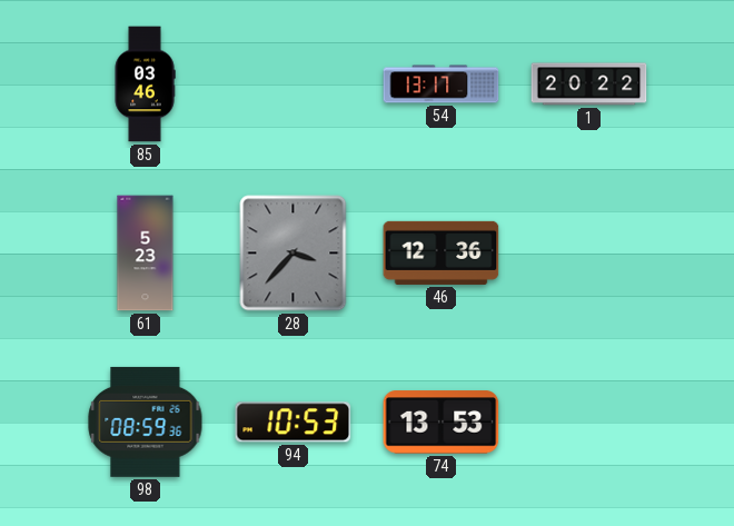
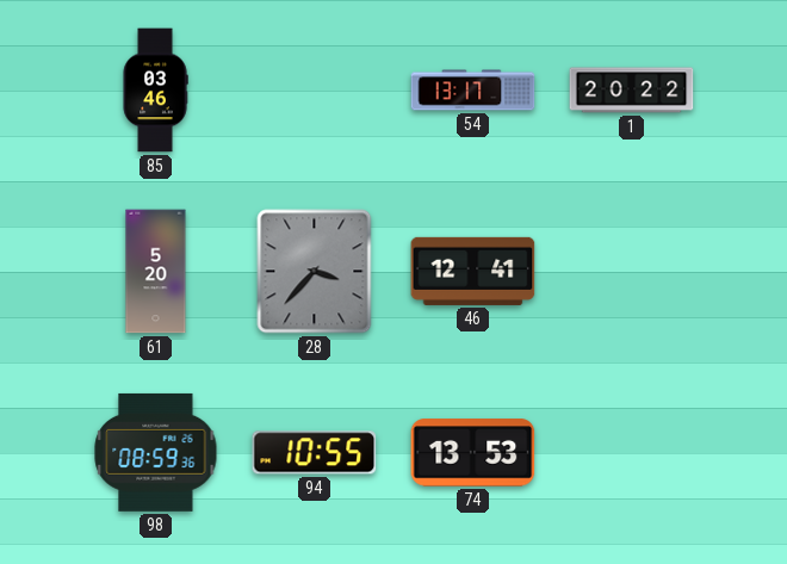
61: 5:23 -> 5:20
46: 12:36 -> 12:41
94: 10:53 -> 10:55
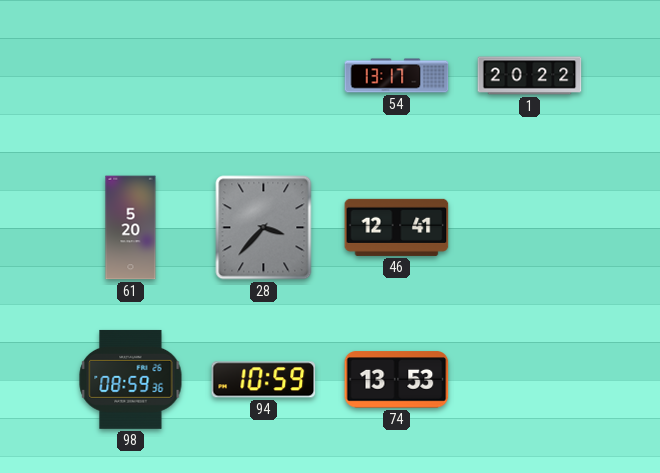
85: 03:46 -> none
94: 10:55 -> 10:59
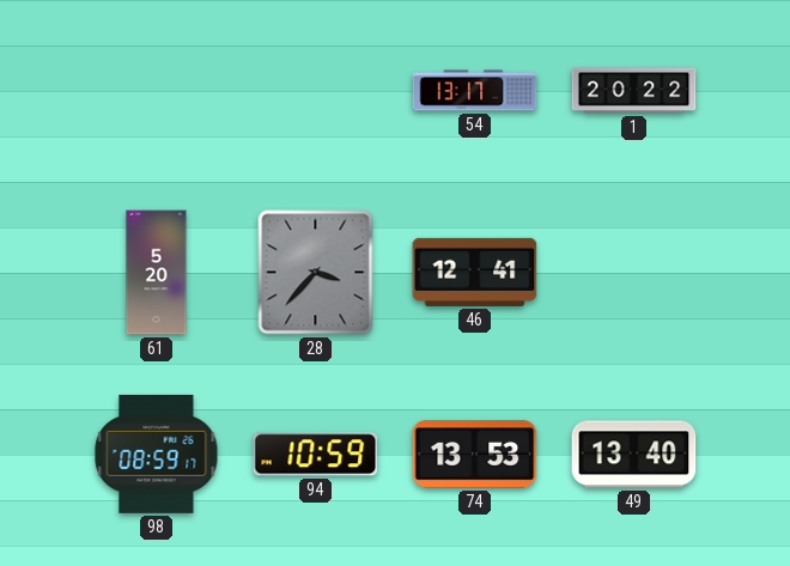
98: 08:59:36 -> 08:59:17
49: none -> 13:40
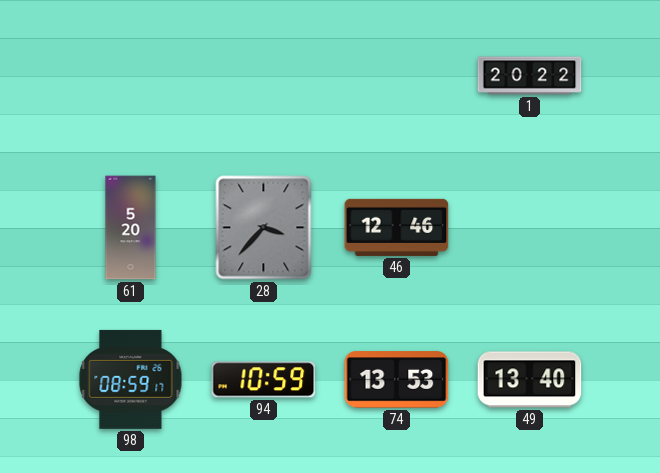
54: 13:17 -> none
46: 12:41 -> 12:46
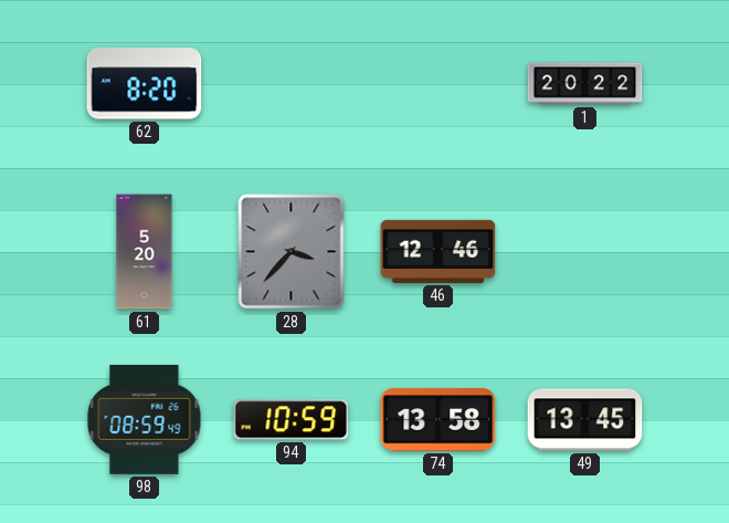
62: none -> 8:20
98: 08:59:17 -> 08:59:49
74: 13:53 -> 13:58
49: 13:40 -> 13:45
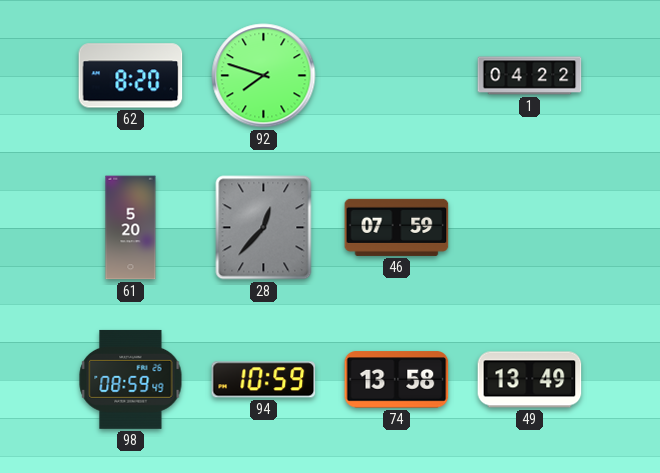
92: none -> 7:48
1: 20:22 -> 04:22
28: 3:37 -> 12:37
46: 12:46 -> 07:59
49: 13:45 -> 13:49
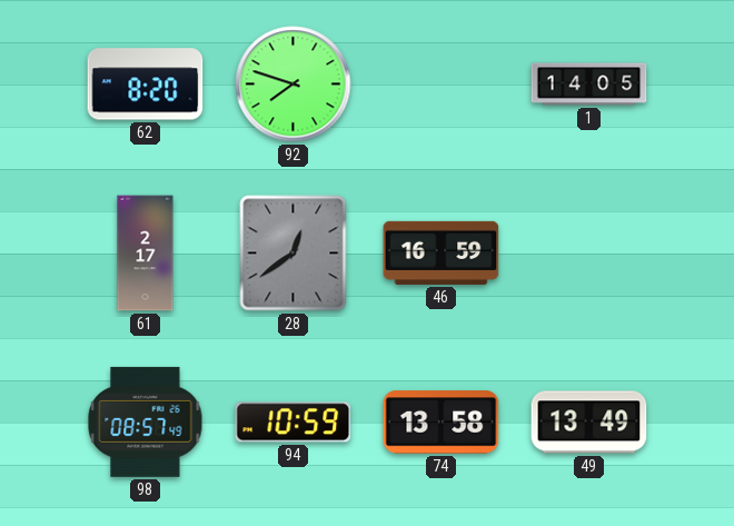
1: 04:22 -> 14:05
61: 5:20 -> 2:17
28: 12:37 -> 12:39
46: 07:59 -> 16:59
98: 08:59 -> 08:57
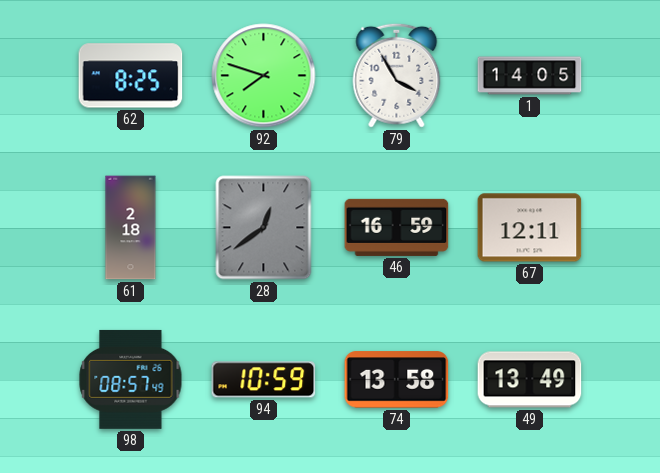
62: 8:20 -> 8:25
79: none -> 3:55
61: 2:17 -> 2:18
67: none -> 12:11
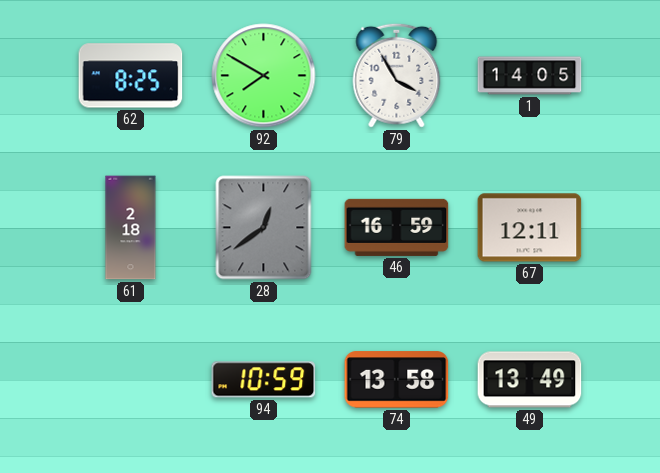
92: 7:48 -> 7:50
98: 08:57 -> none
